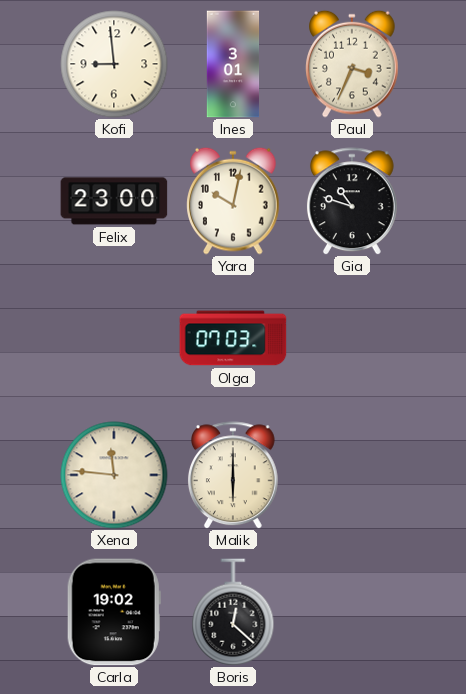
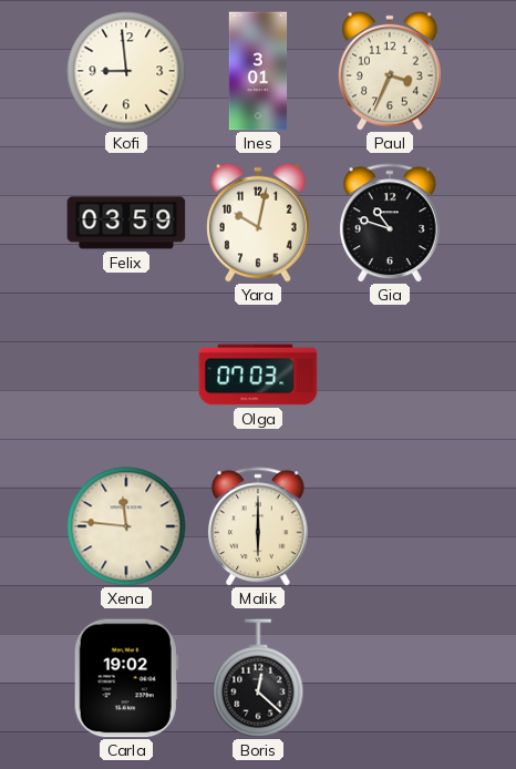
Felix: 23:00 -> 03:59
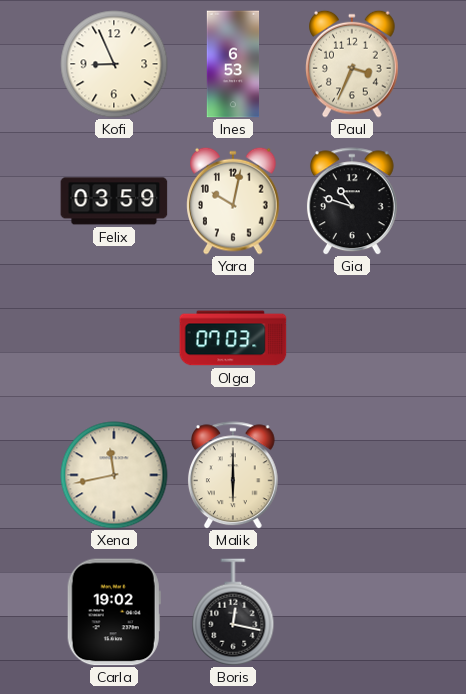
Kofi: 8:59 -> 8:56
Ines: 3:01 -> 6:53
Xena: 11:46 -> 11:43
Boris: 12:22 -> 12:17
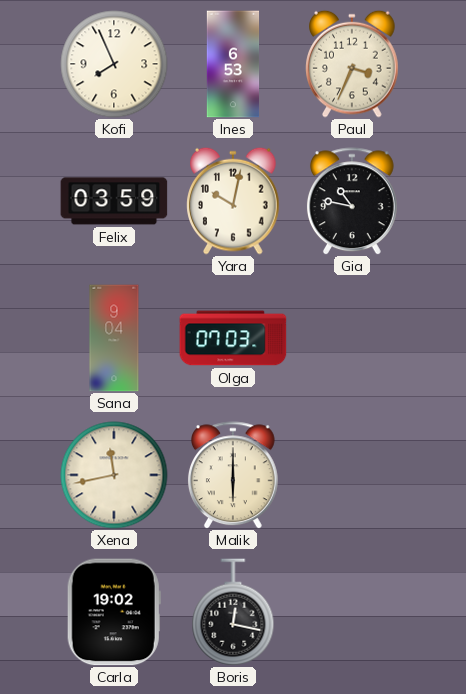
Kofi: 8:56 -> 7:56
Gia: 10:48 -> 10:47
Sana: none -> 9:04
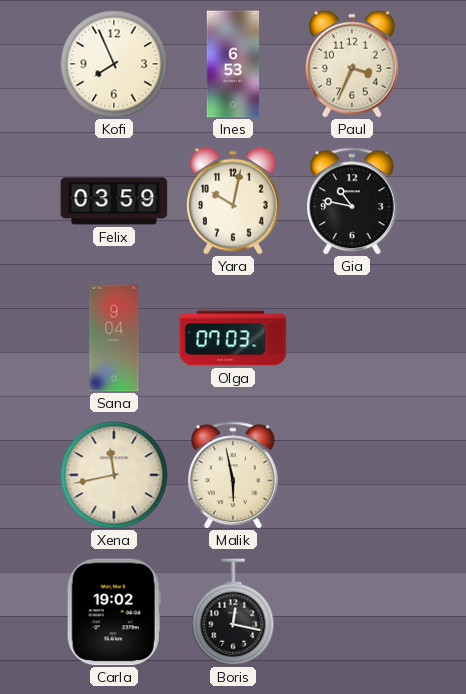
Malik: 6:00 -> 5:58
